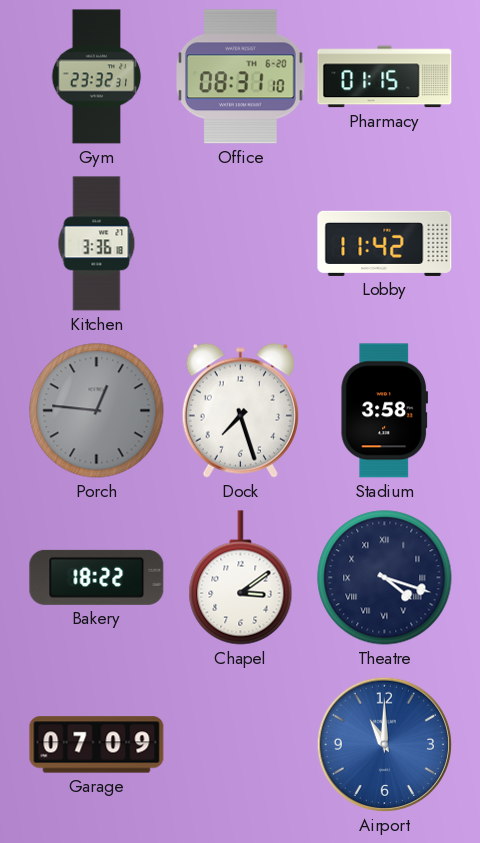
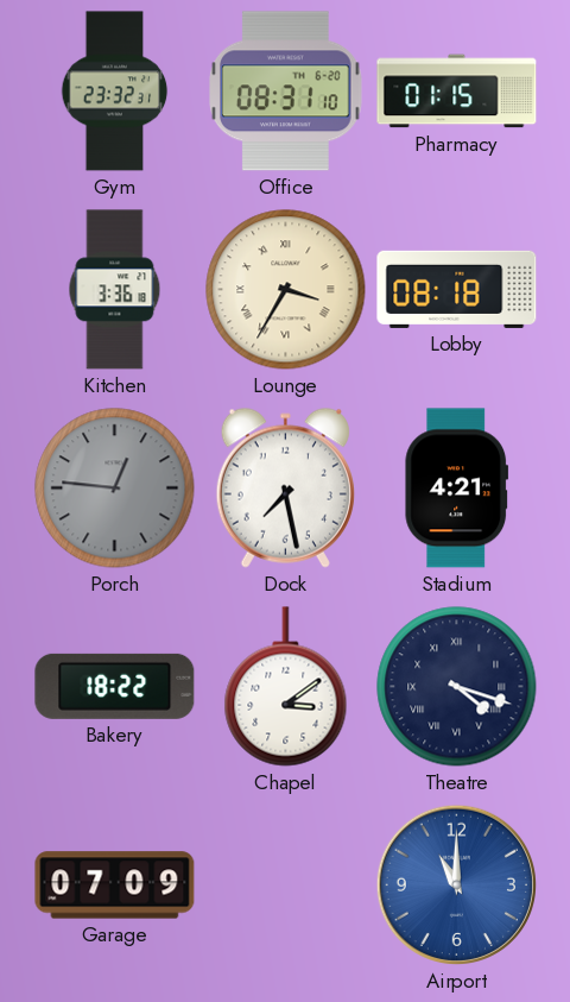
Lounge: none -> 3:35
Lobby: 11:42 -> 08:18
Dock: 7:27 -> 7:28
Stadium: 3:58 -> 4:21
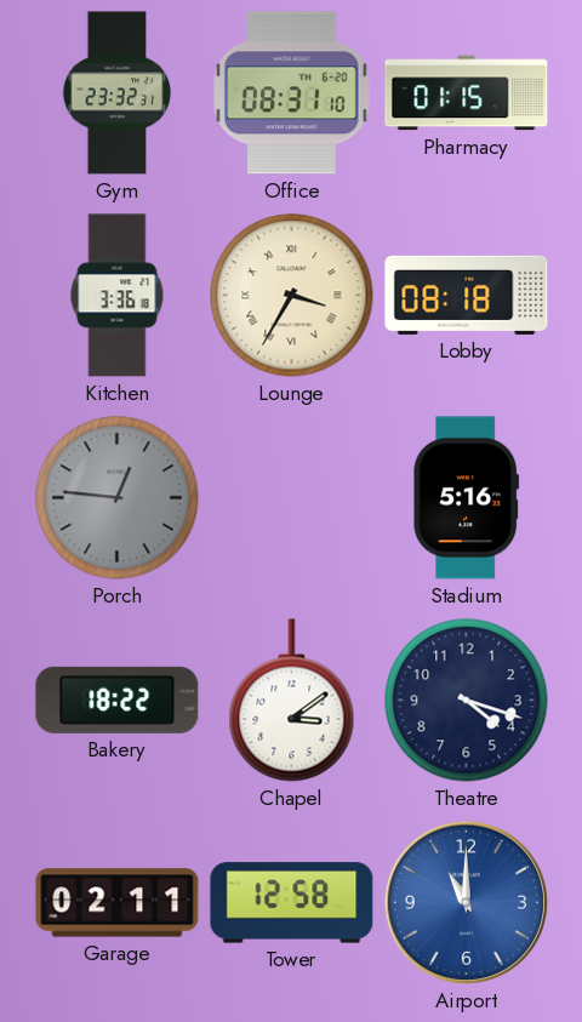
Dock: 7:28 -> none
Stadium: 4:21 -> 5:16
Theatre numerals: Roman -> Arabic
Garage: 07:09 -> 02:11
Tower: none -> 12:58
